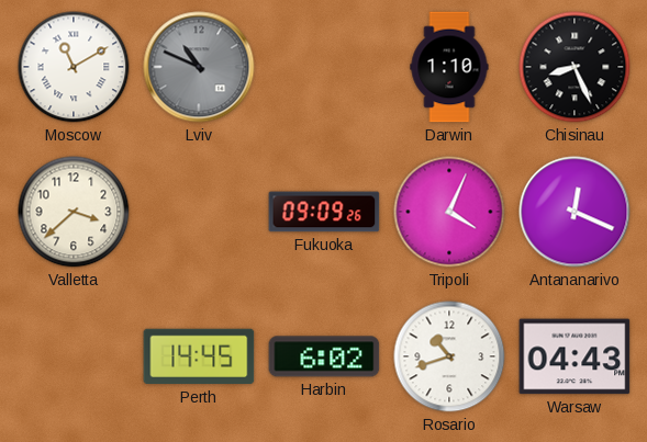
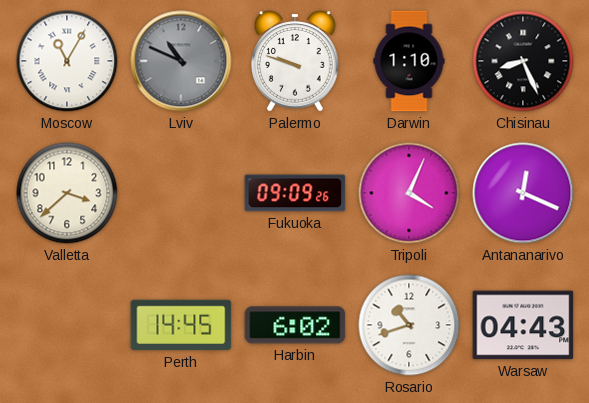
Moscow: 11:10 -> 11:05
Palermo: none -> 9:48
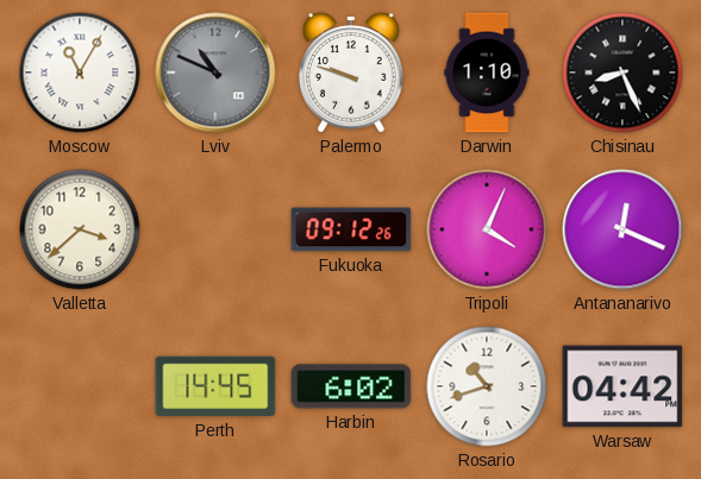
Fukuoka: 09:09 -> 09:12
Warsaw: 04:43 -> 04:42
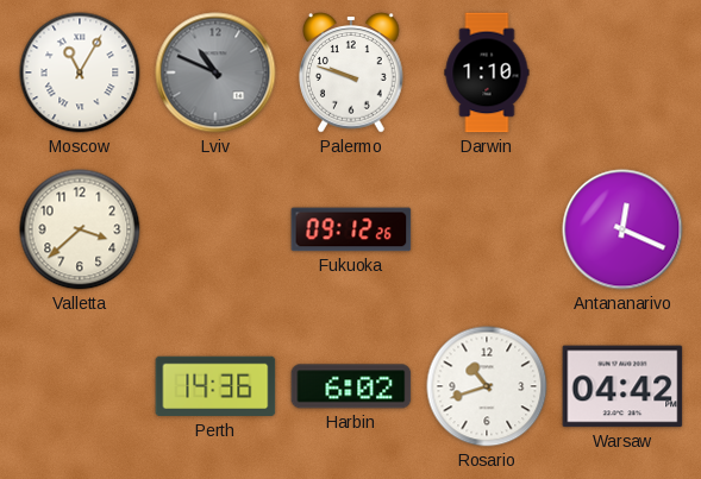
Chisinau: 8:26 -> none
Tripoli: 4:04 -> none
Perth: 14:45 -> 14:36
